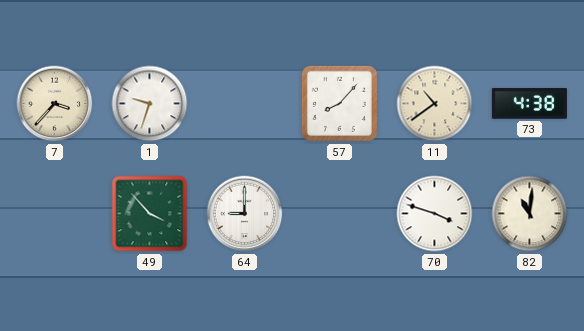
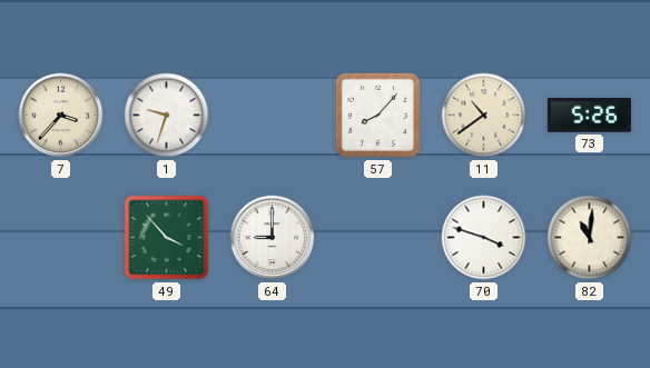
73: 4:38 -> 5:26
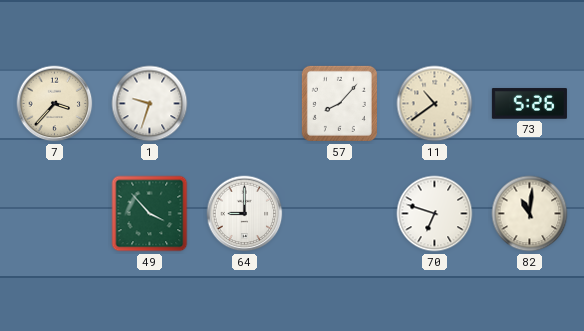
70: 3:48 -> 6:48
